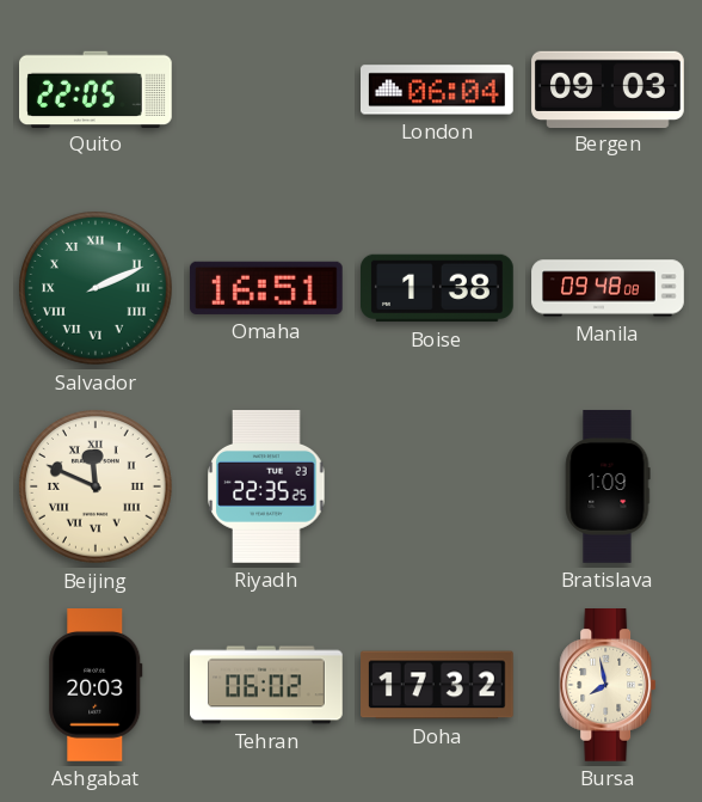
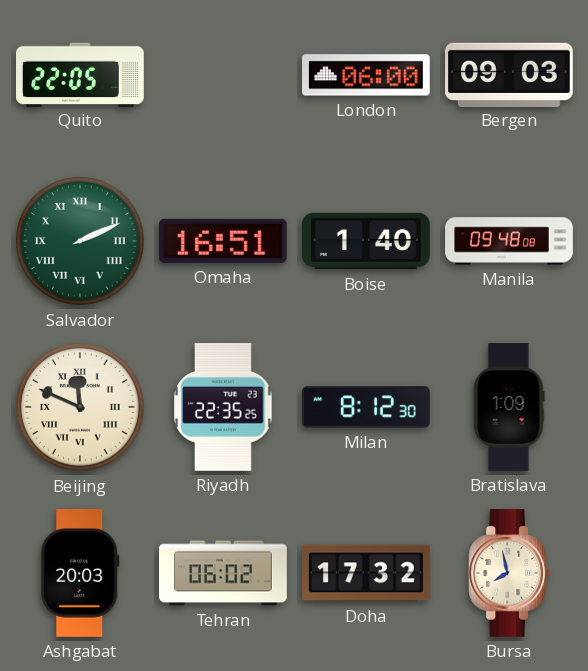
London: 06:04 -> 06:00
Boise: 1:38 -> 1:40
Milan: none -> 8:12
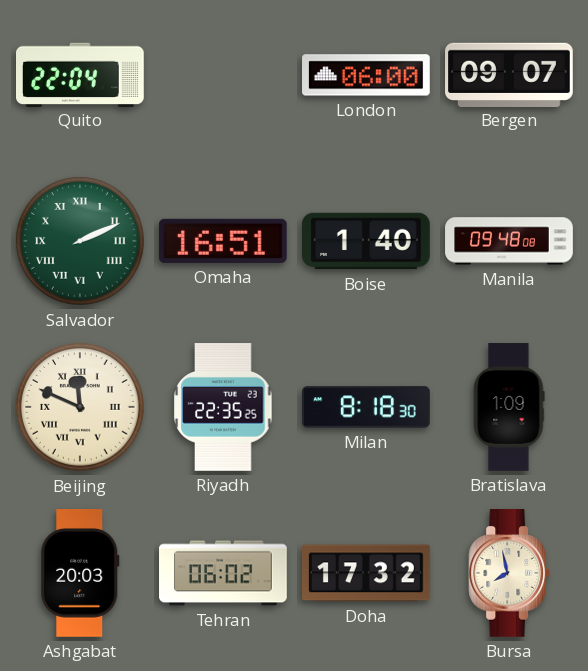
Quito: 22:05 -> 22:04
Bergen: 09:03 -> 09:07
Milan: 8:12 -> 8:18
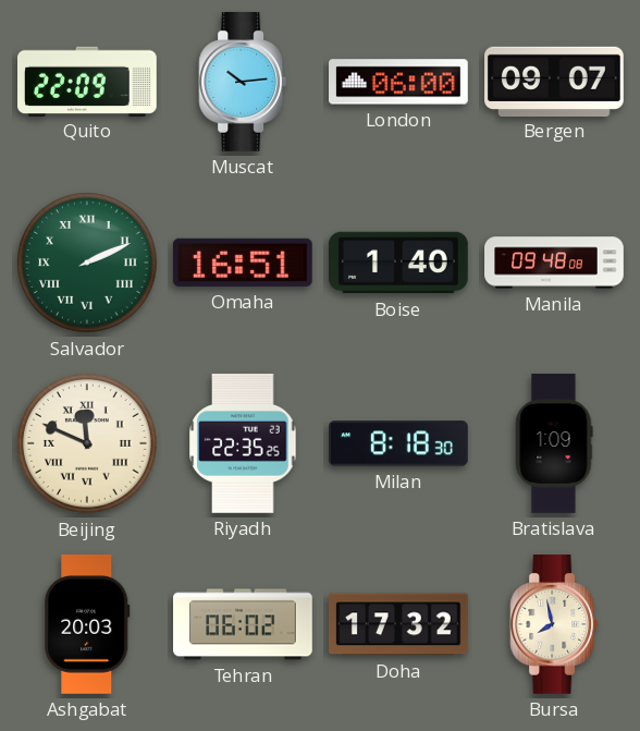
Quito: 22:04 -> 22:09
Muscat: none -> 10:14
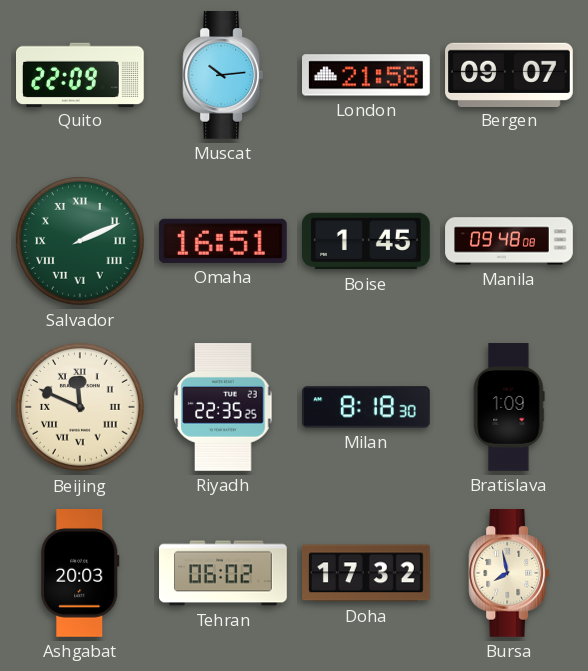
London: 06:00 -> 21:58
Boise: 1:40 -> 1:45
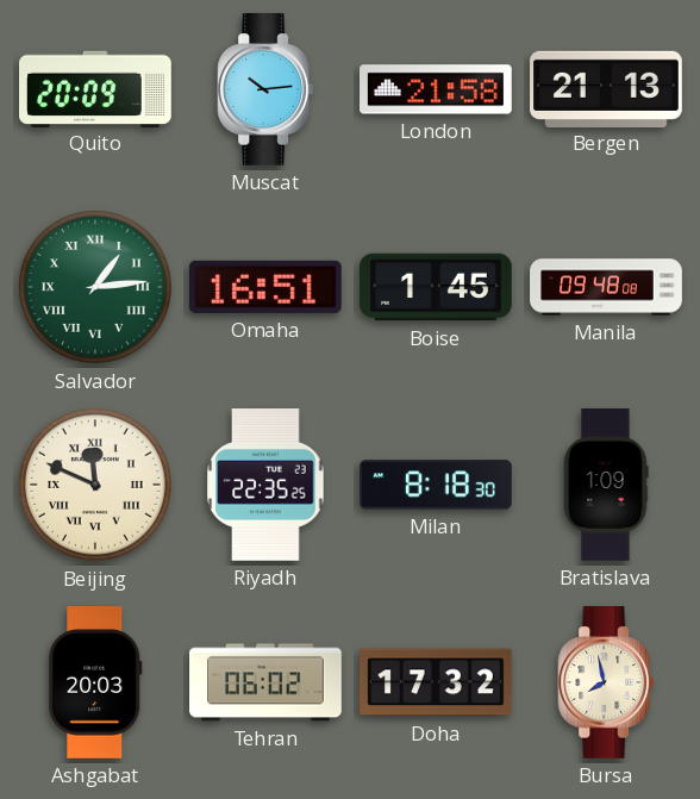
Quito: 22:09 -> 20:09
Bergen: 09:07 -> 21:13
Salvador: 2:11 -> 1:14
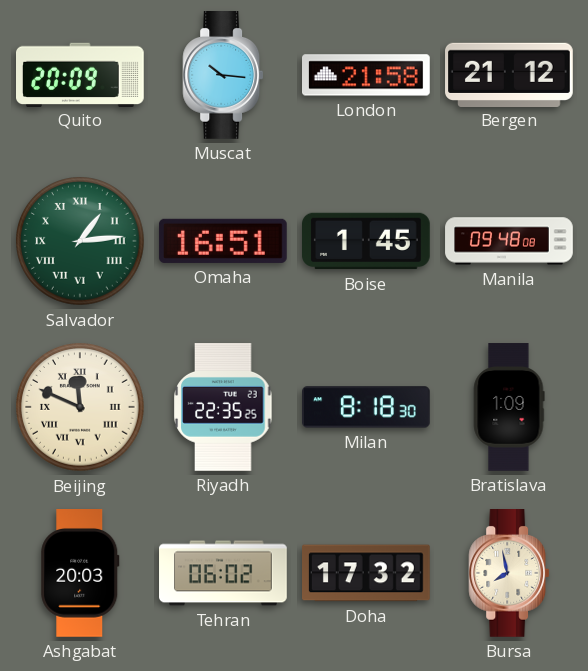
Muscat: 10:14 -> 10:16
Bergen: 21:13 -> 21:12
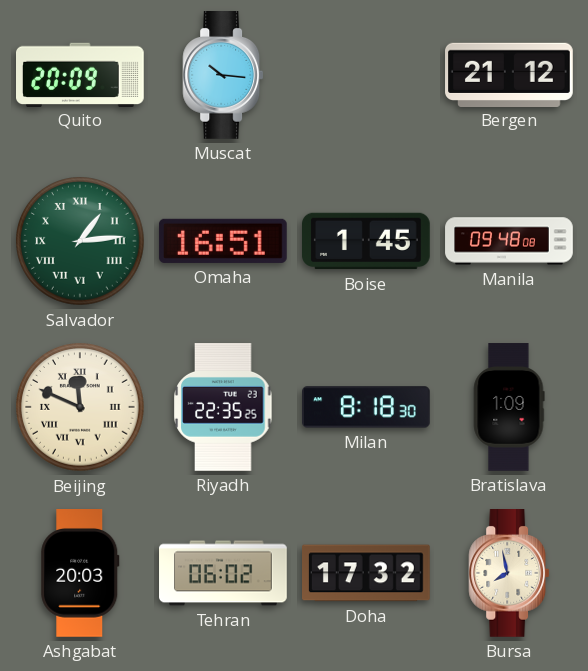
London: 21:58 -> none
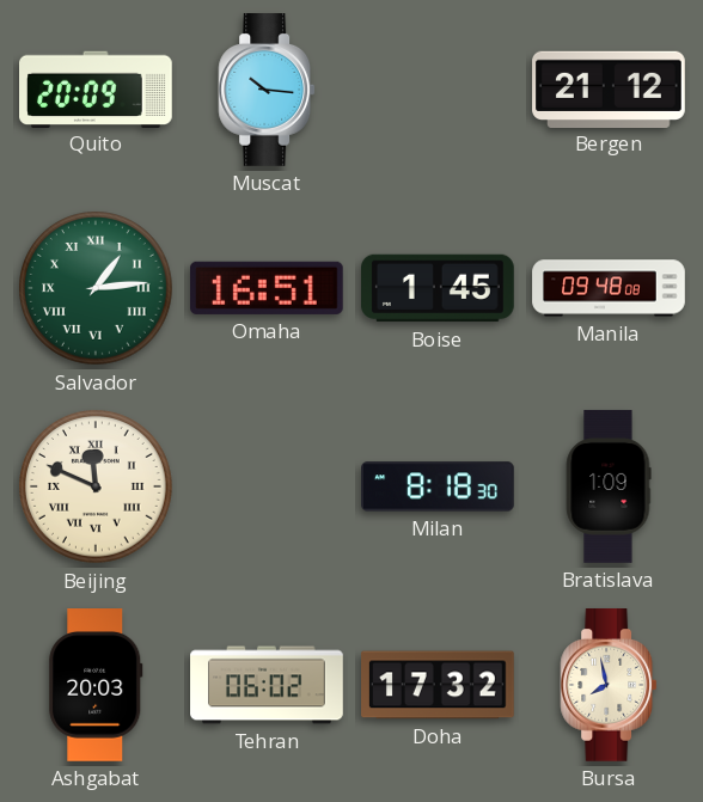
Riyadh: 22:35 -> none
